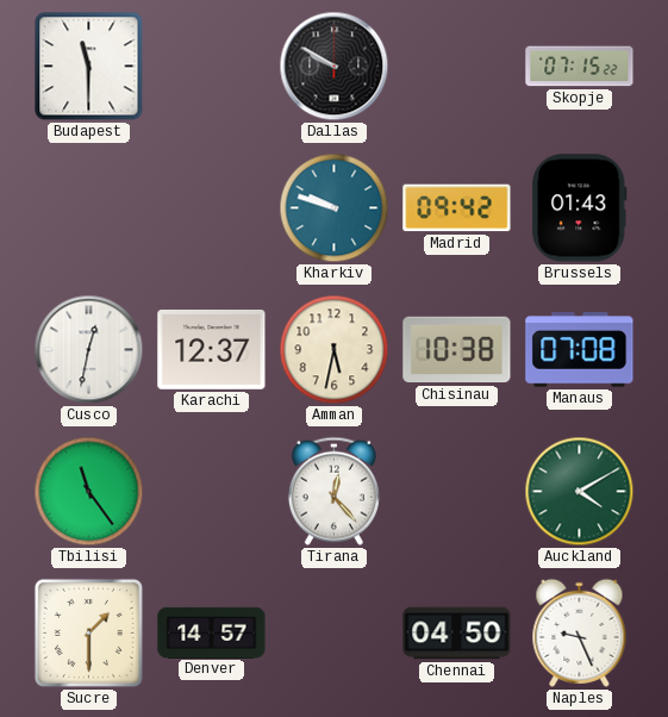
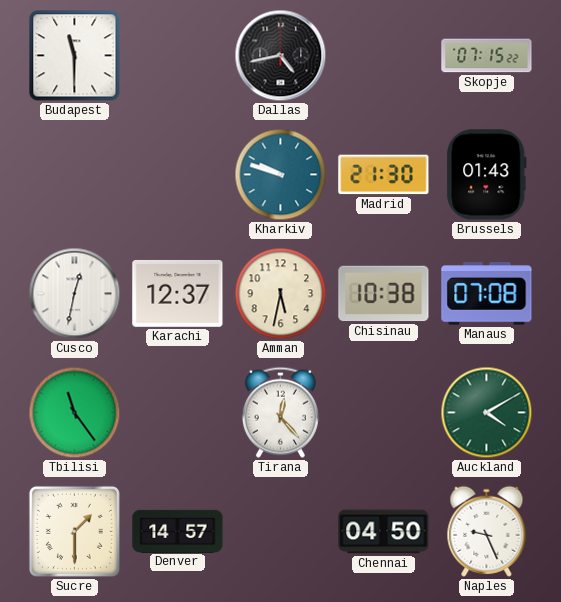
Dallas: 9:50 -> 4:43
Madrid: 09:42 -> 21:30
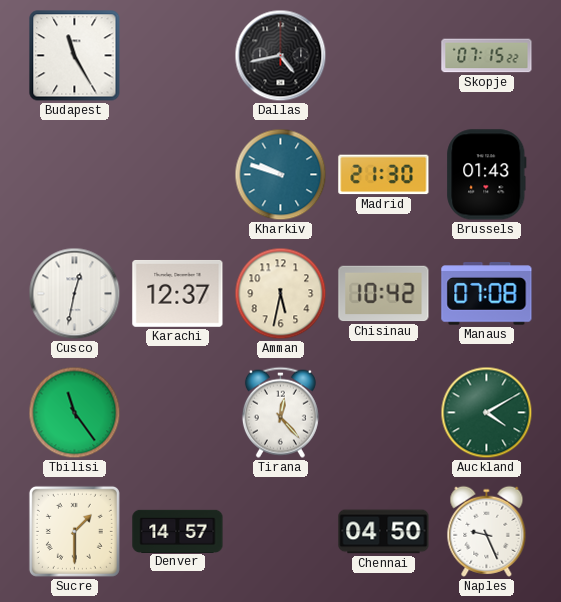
Budapest: 11:30 -> 11:25
Chisinau: 10:38 -> 10:42
